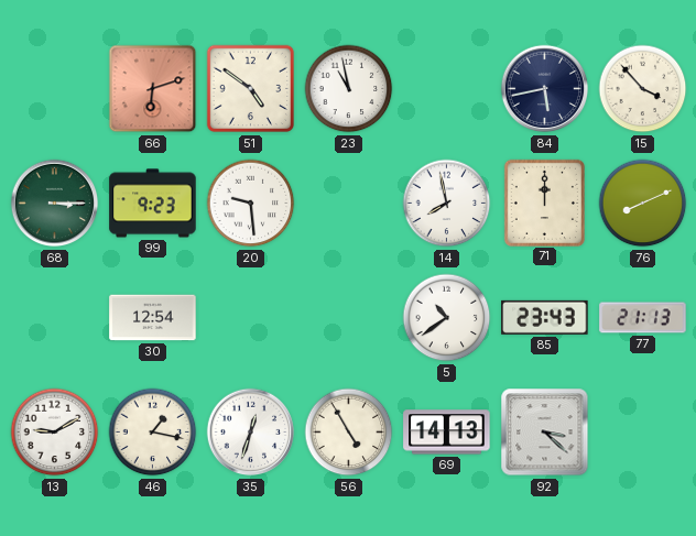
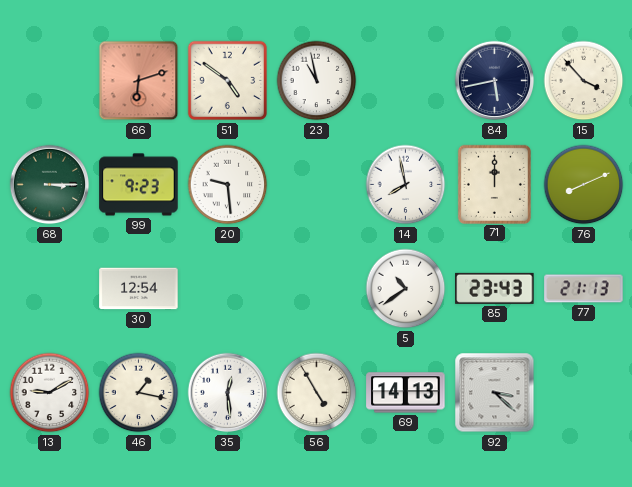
35: 12:33 -> 12:29
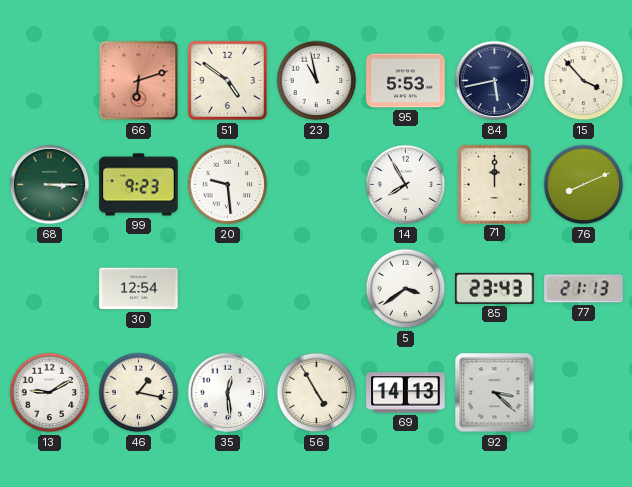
95: none -> 5:53
14: 7:58 -> 7:55
5: 10:39 -> 3:39
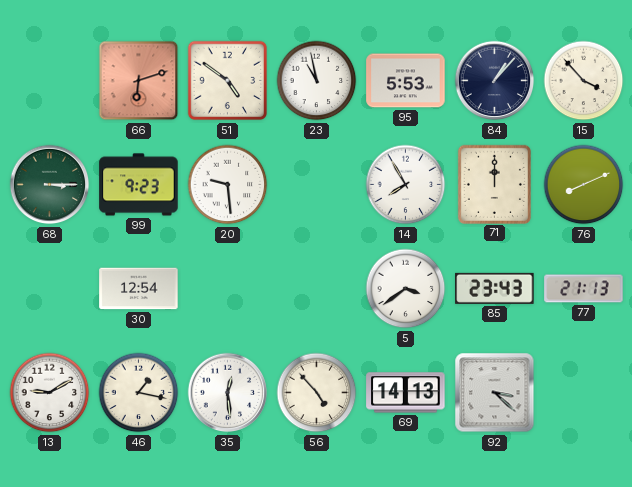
84: 5:43 -> 1:07
56: 4:55 -> 4:53
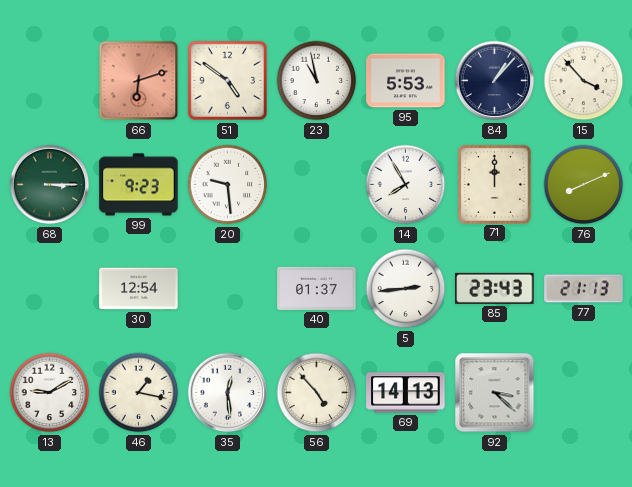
40: none -> 01:37
5: 3:39 -> 2:44
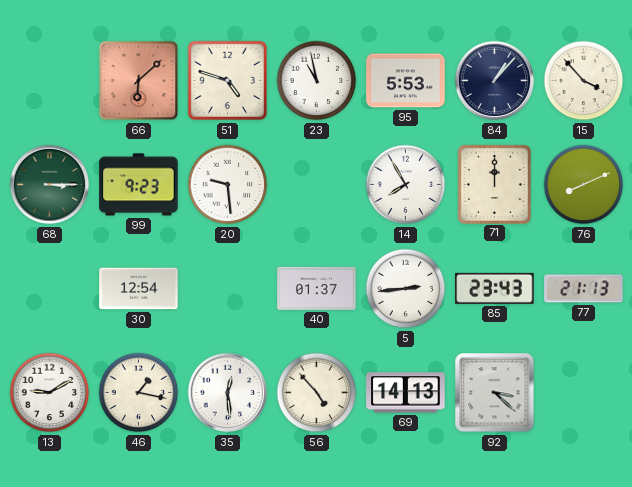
66: 6:12 -> 6:08
51: 4:51 -> 4:48
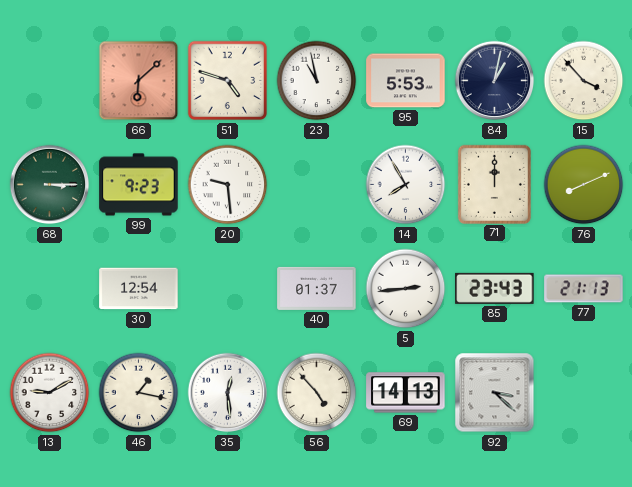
84: 1:07 -> 1:02
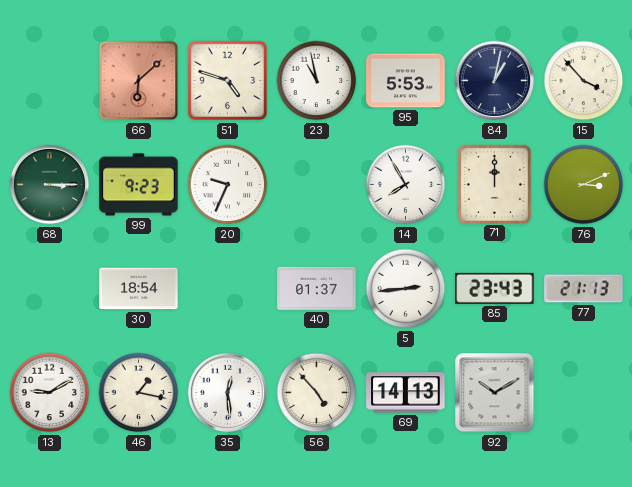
20: 9:29 -> 9:34
76: 8:11 -> 3:11
30: 12:54 -> 18:54
92: 3:22 -> 10:10
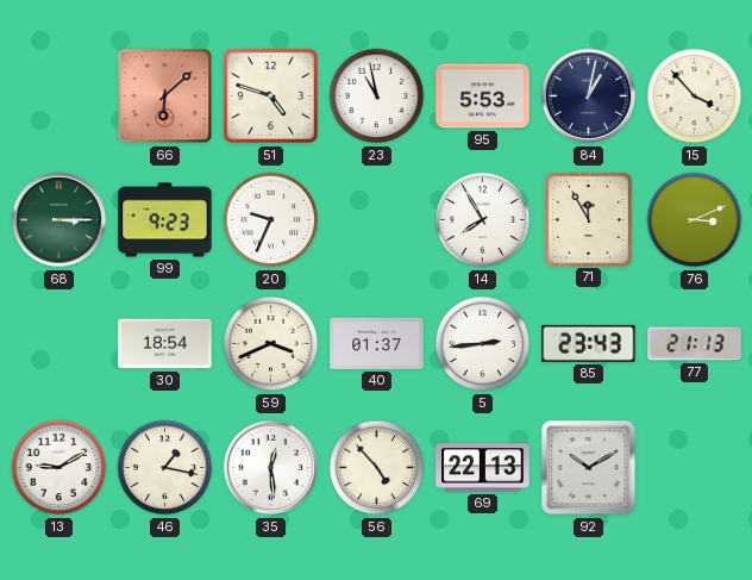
71: 12:00 -> 11:55
59: none -> 3:41
69: 14:13 -> 22:13
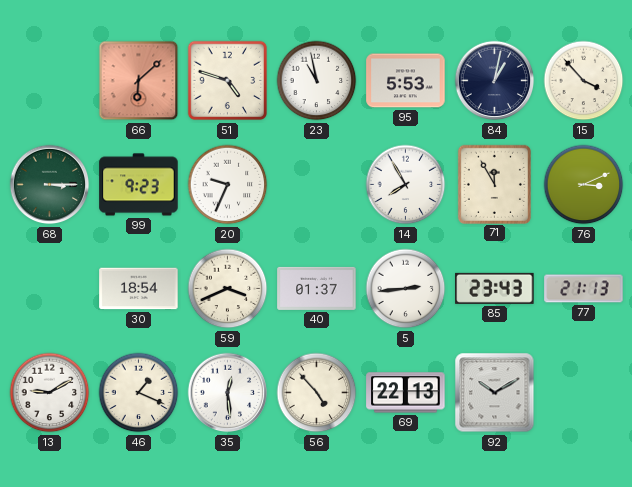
46: 1:17 -> 1:19
